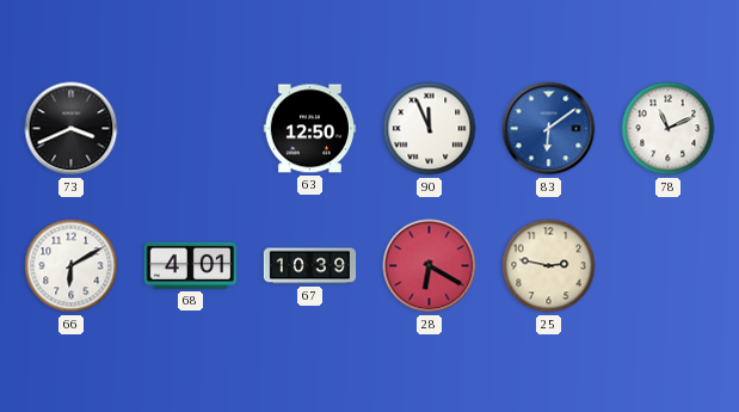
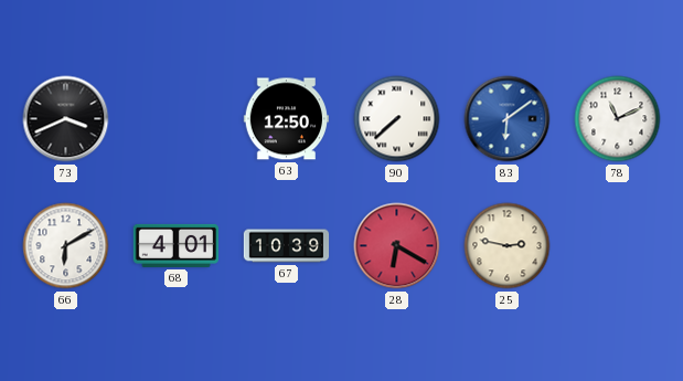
90: 11:56 -> 7:38
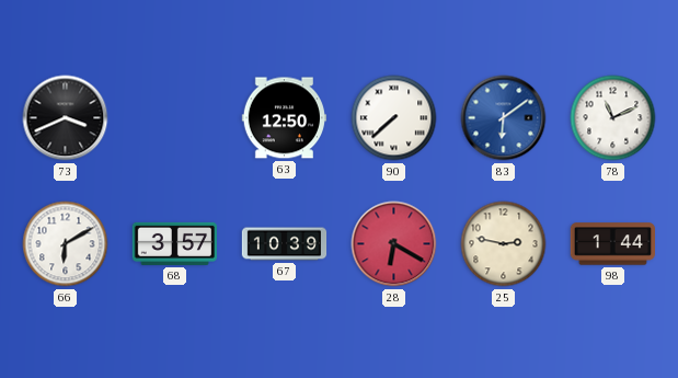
68: 4:01 -> 3:57
98: none -> 1:44
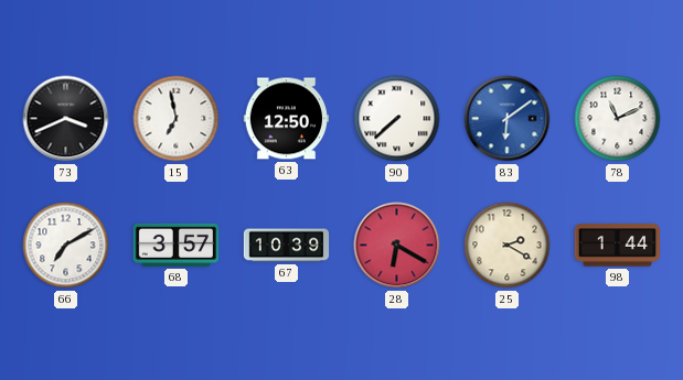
15: none -> 6:58
66: 6:10 -> 7:10
25: 2:47 -> 2:20
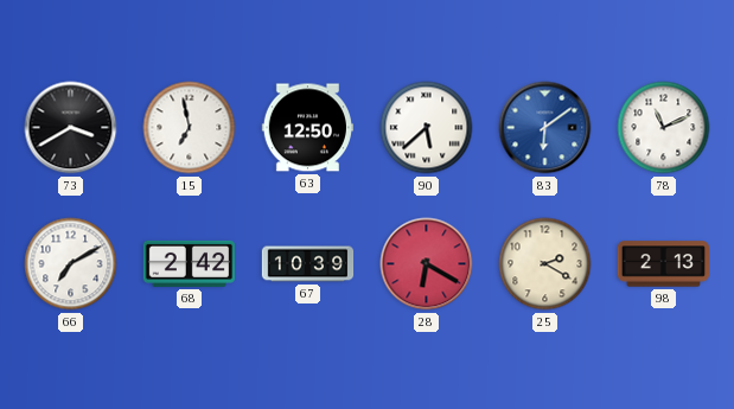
73: 3:41 -> 3:40
90: 7:38 -> 5:38
68: 3:57 -> 2:42
98: 1:44 -> 2:13
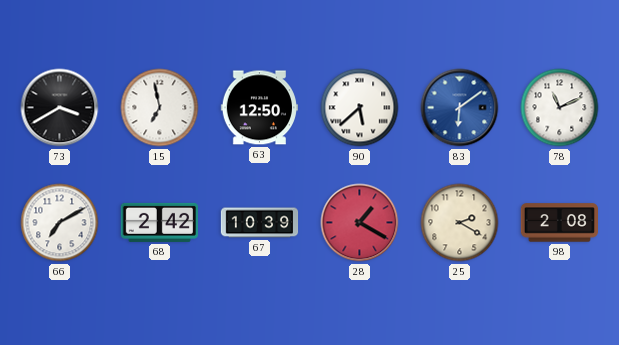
28: 6:20 -> 1:20
98: 2:13 -> 2:08
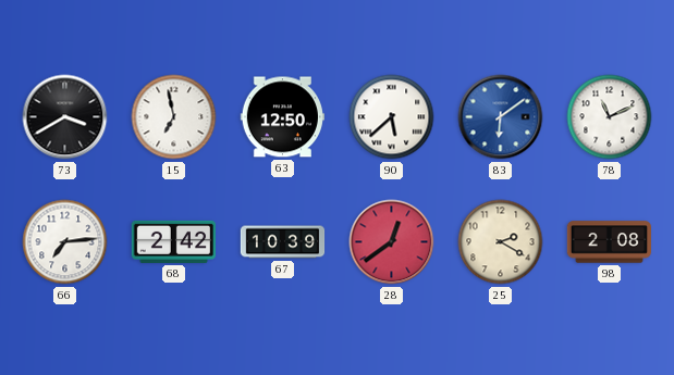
66: 7:10 -> 7:14
28: 1:20 -> 12:39
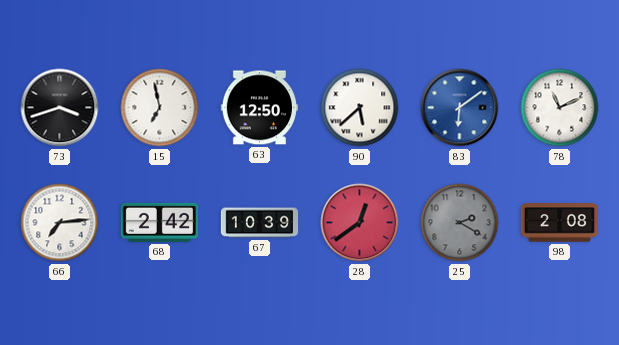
73: 3:40 -> 3:42
25 dial: cream -> grey
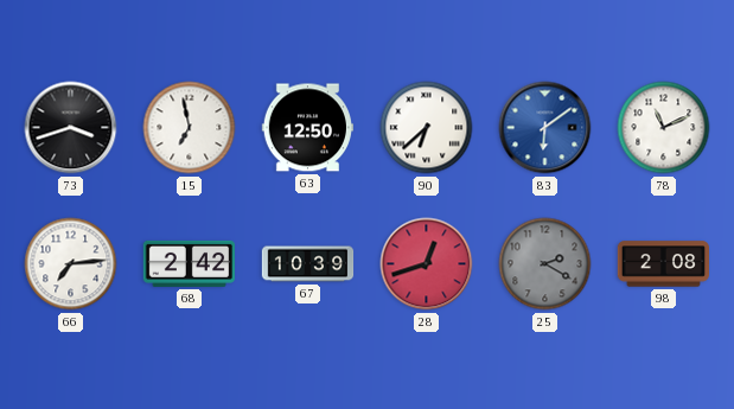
90: 5:38 -> 6:38
28: 12:39 -> 12:42
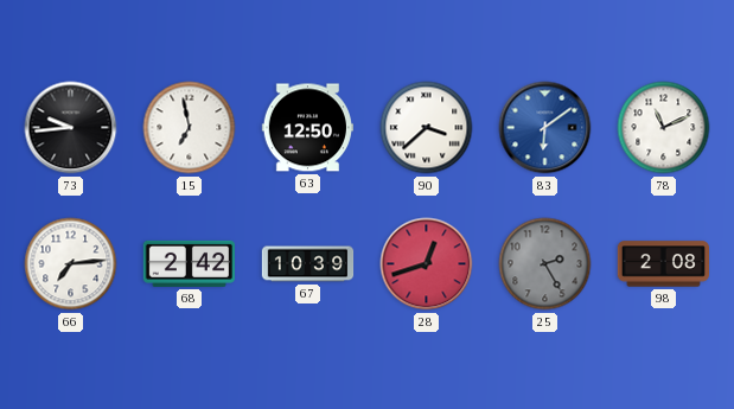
73: 3:42 -> 9:44
90: 6:38 -> 3:38
25: 2:20 -> 2:25
